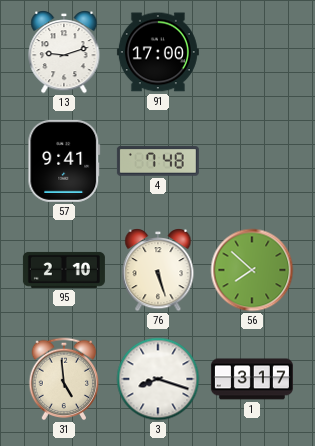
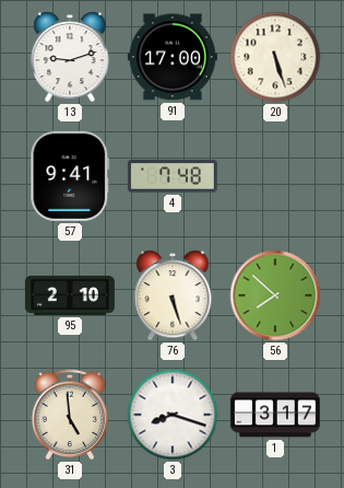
20: none -> 5:27
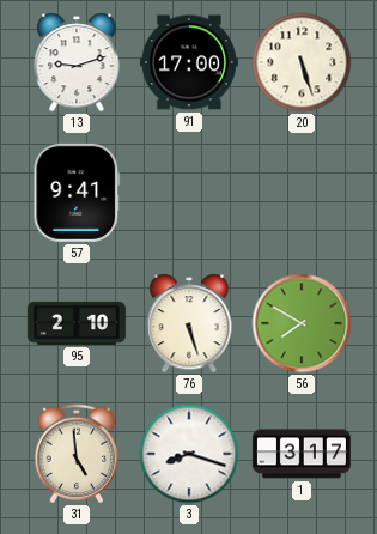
4: 7:48 -> none
56: 7:52 -> 7:50
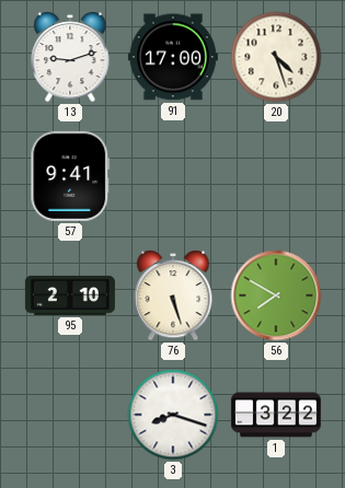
20: 5:27 -> 4:27
31: 4:59 -> none
1: 3:17 -> 3:22
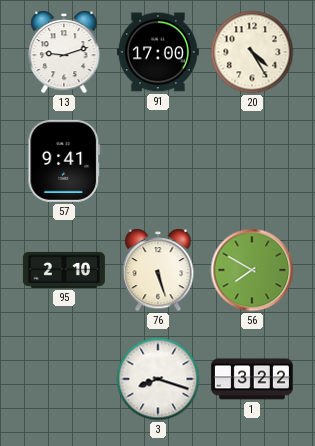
20: 4:27 -> 4:25
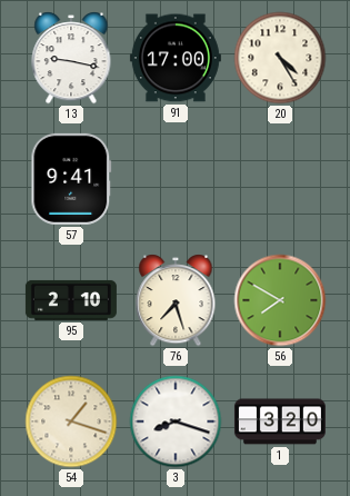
13: 9:12 -> 9:17
76: 5:27 -> 7:27
54: none -> 1:18
1: 3:22 -> 3:20
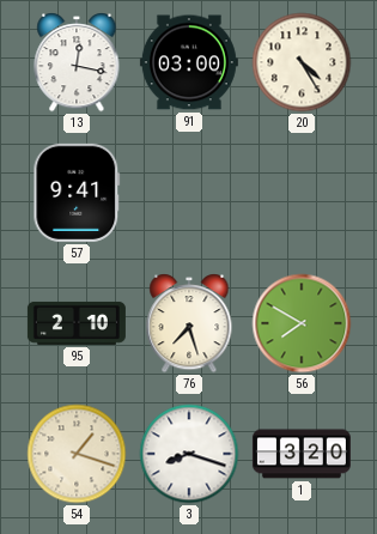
13: 9:17 -> 12:17
91: 17:00 -> 03:00
